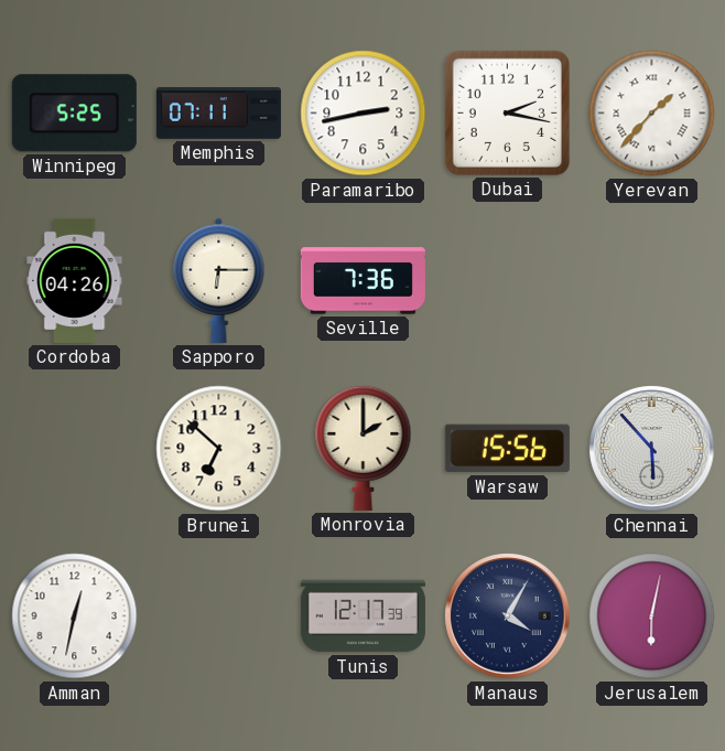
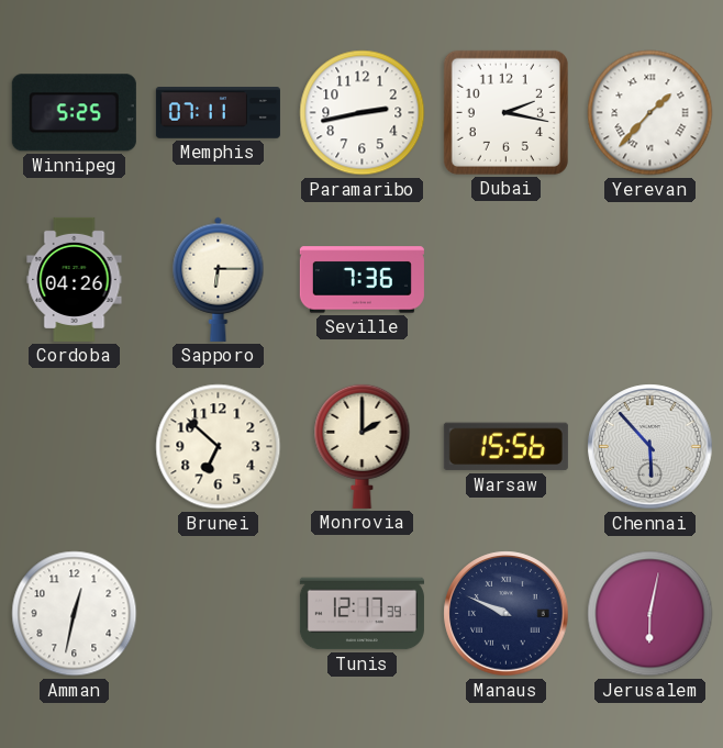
Manaus: 4:05 -> 9:49
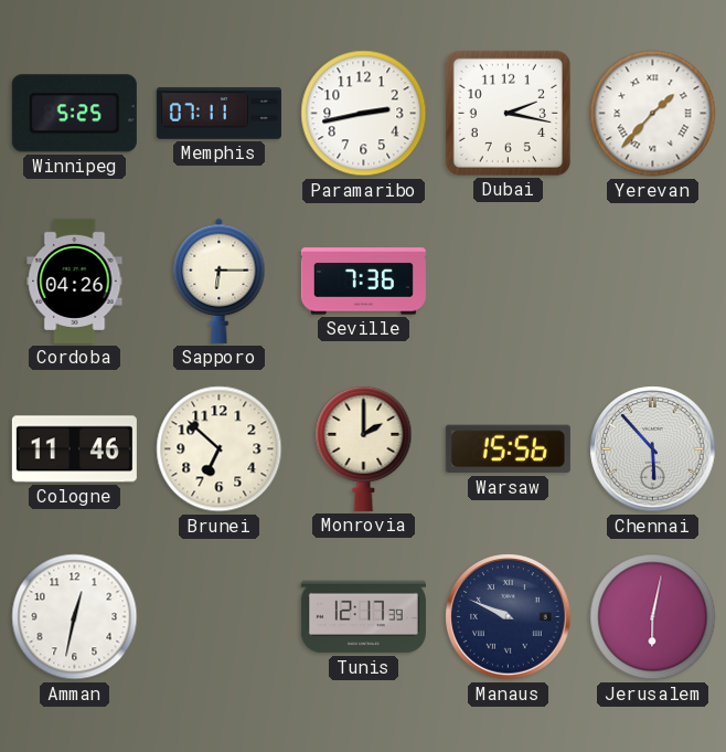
Cologne: none -> 11:46
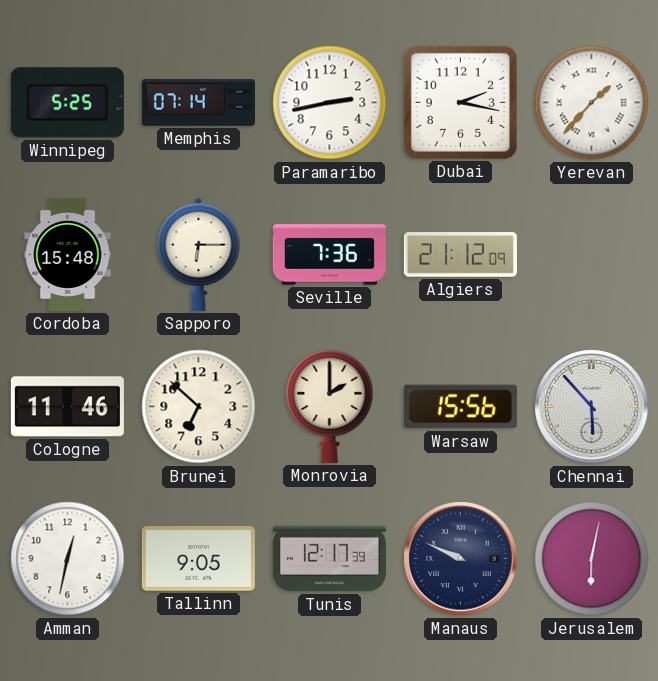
Memphis: 07:11 -> 07:14
Cordoba: 04:26 -> 15:48
Algiers: none -> 21:12
Tallinn: none -> 9:05
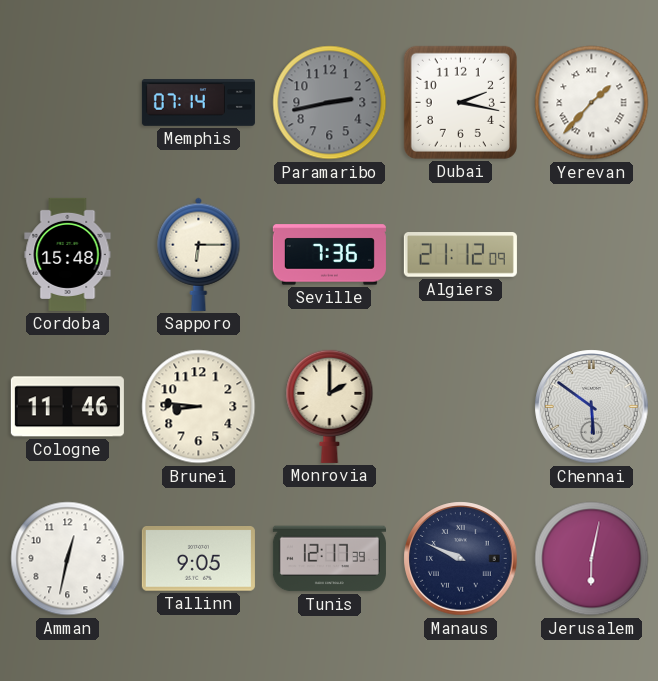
Winnipeg: 5:25 -> none
Paramaribo dial: white -> grey
Brunei: 6:52 -> 8:46
Warsaw: 15:56 -> none
Chennai: 5:53 -> 5:51
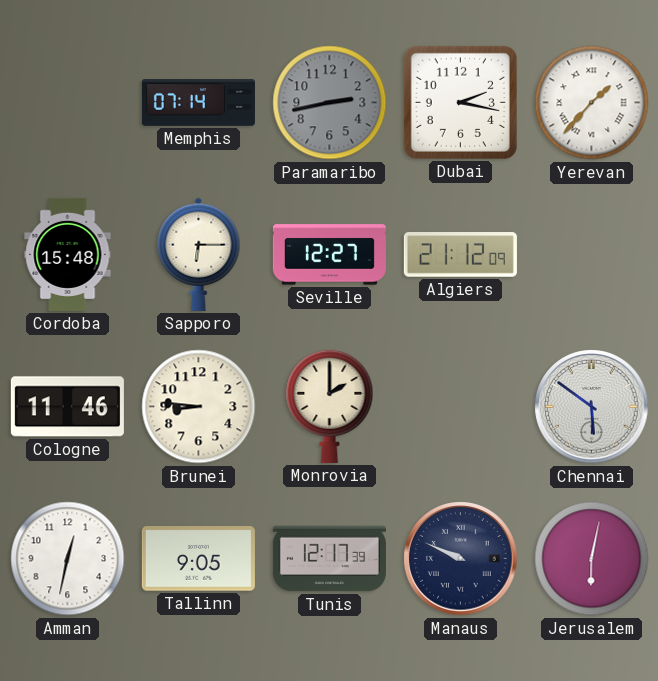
Seville: 7:36 -> 12:27
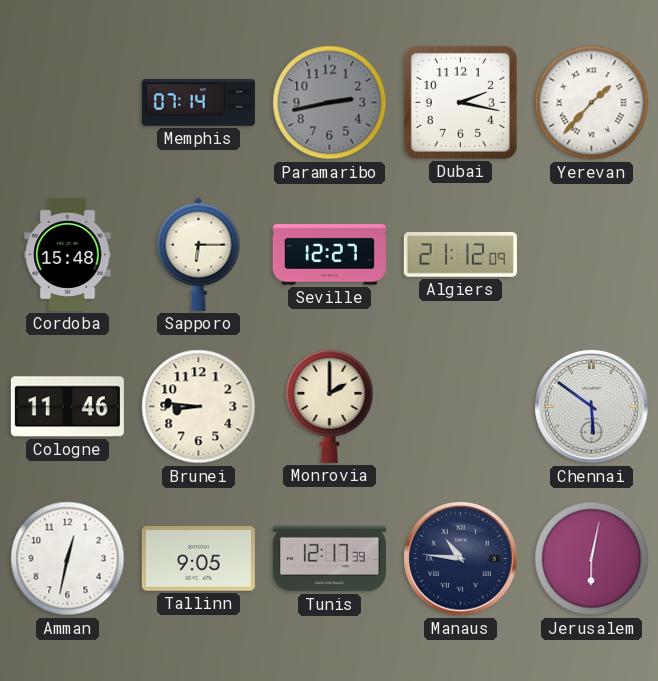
Manaus: 9:49 -> 10:46
